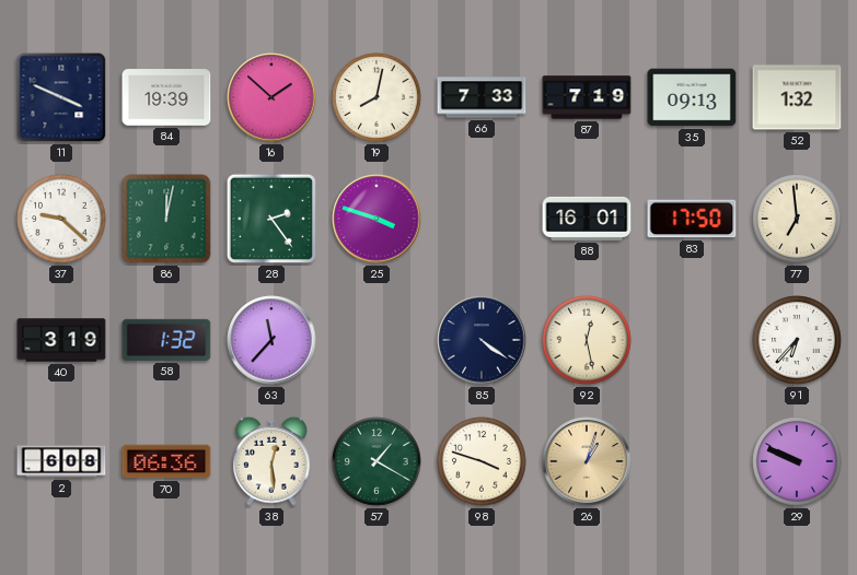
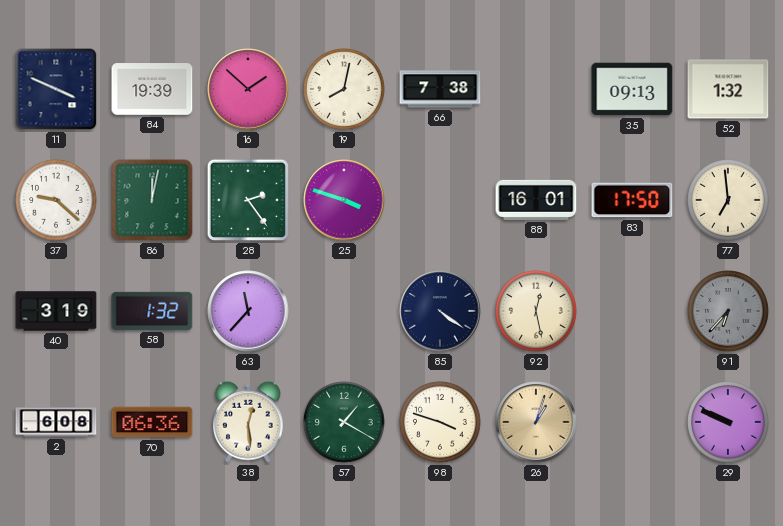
66: 7:33 -> 7:38
87: 7:19 -> none
91 dial: white -> grey
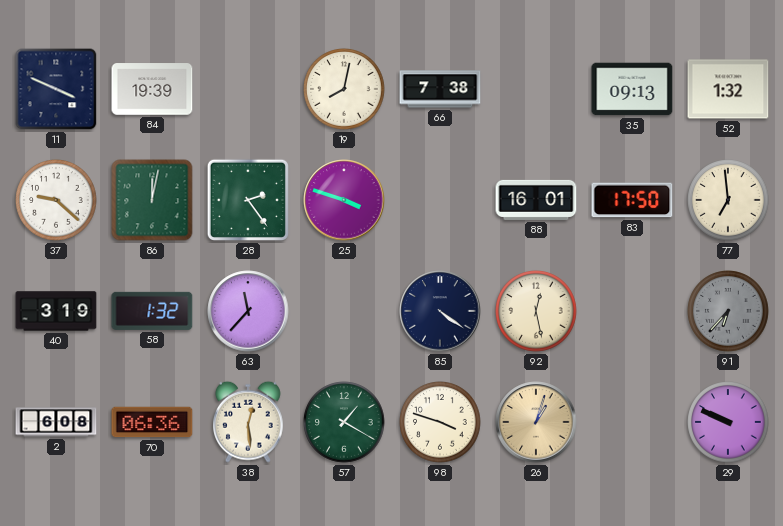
16: 1:52 -> none
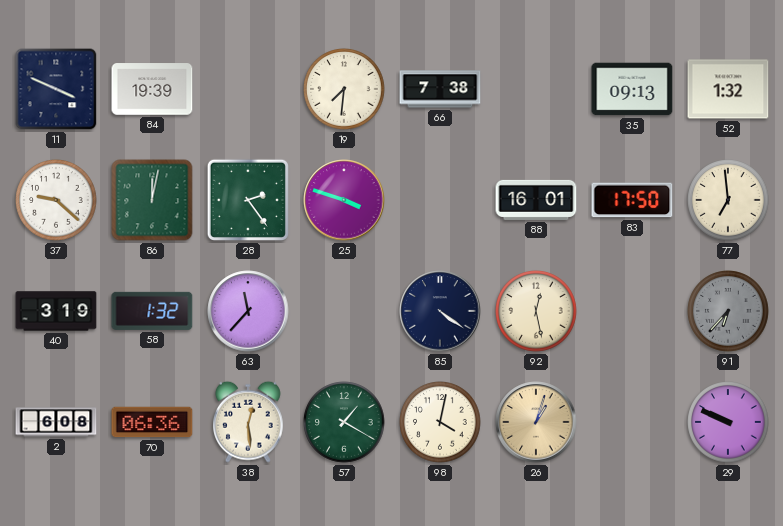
19: 8:02 -> 7:31
98: 3:48 -> 4:02
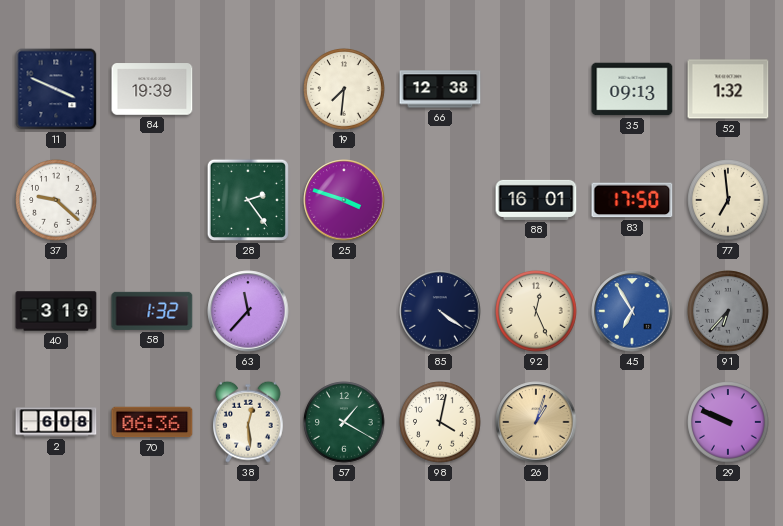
66: 7:38 -> 12:38
86: 12:02 -> none
92: 12:28 -> 12:26
45: none -> 6:55
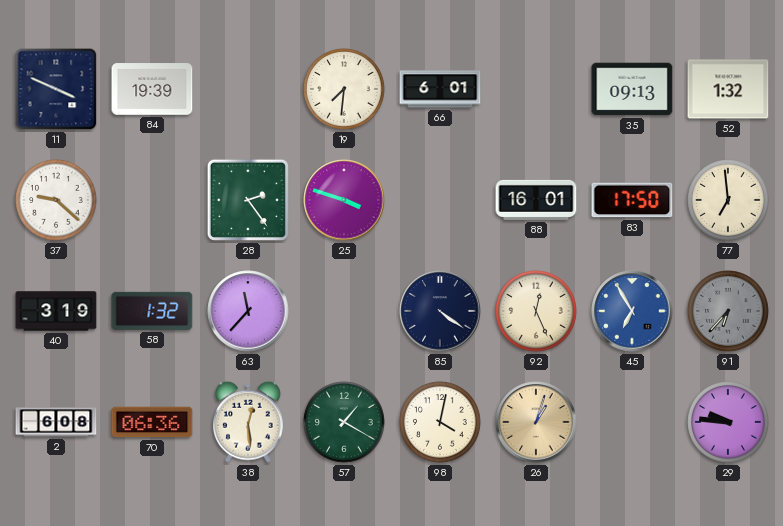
66: 12:38 -> 6:01
29: 9:49 -> 9:46
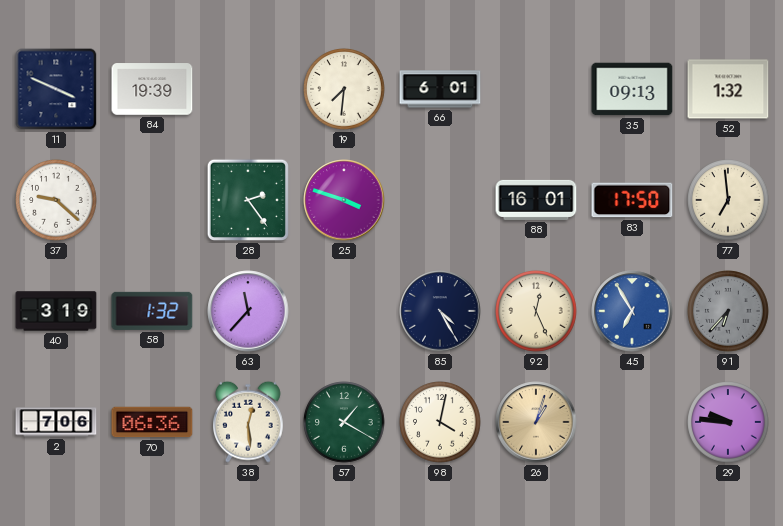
85: 4:21 -> 4:25
2: 6:08 -> 7:06
